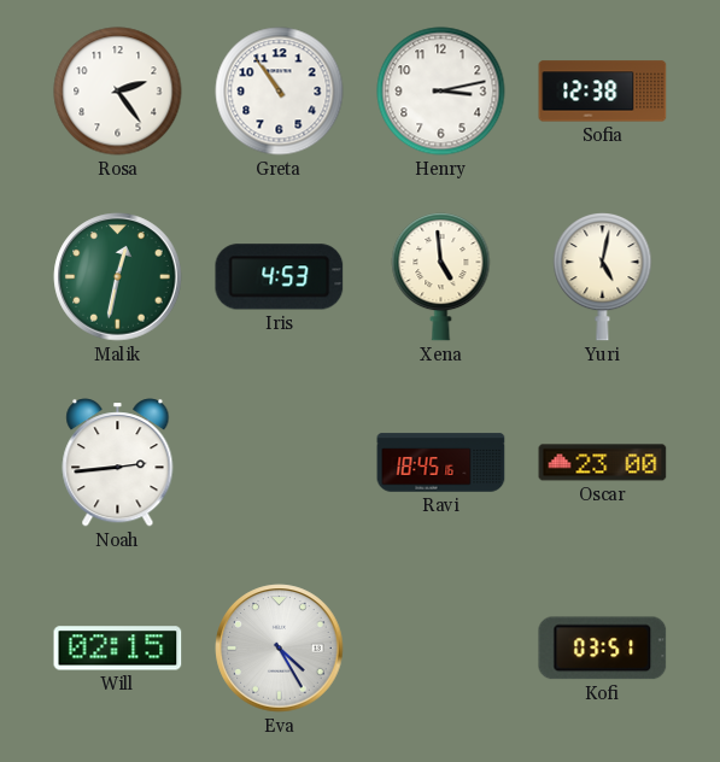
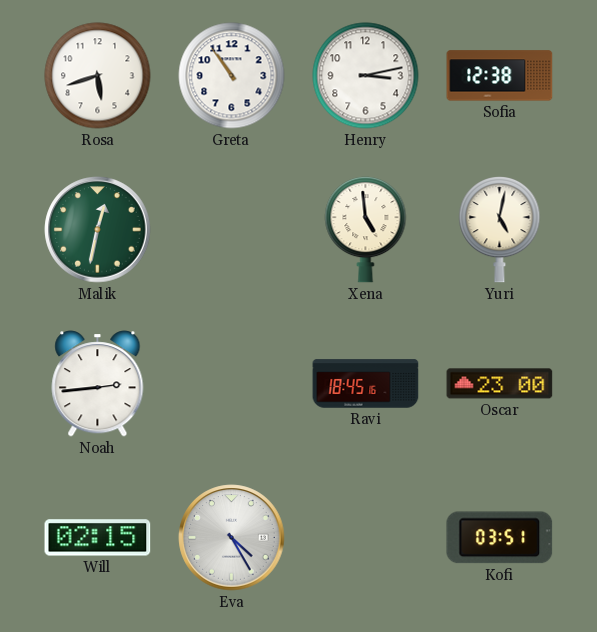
Rosa: 2:24 -> 5:42
Iris: 4:53 -> none
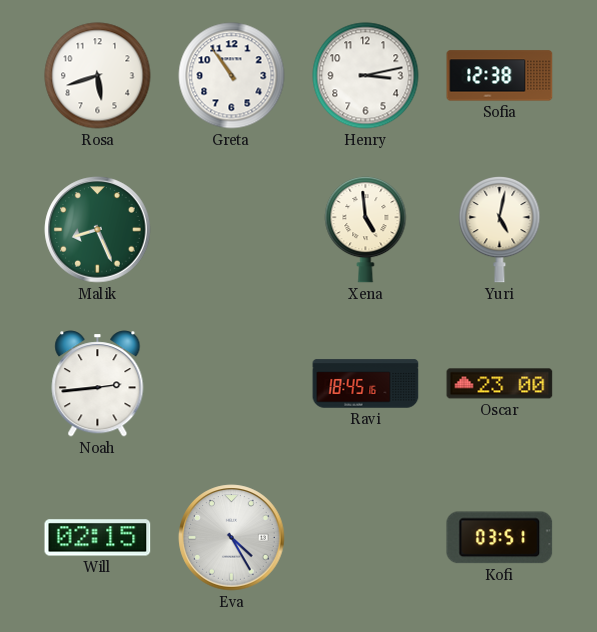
Malik: 12:32 -> 8:26
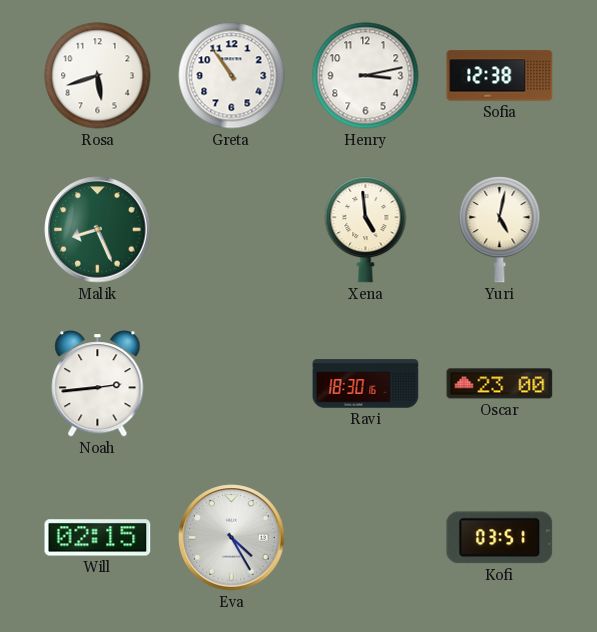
Ravi: 18:45 -> 18:30
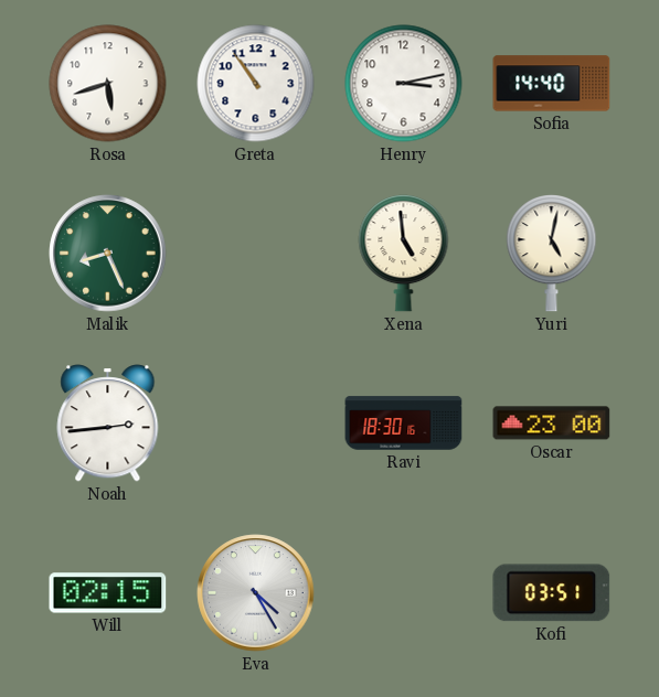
Sofia: 12:38 -> 14:40
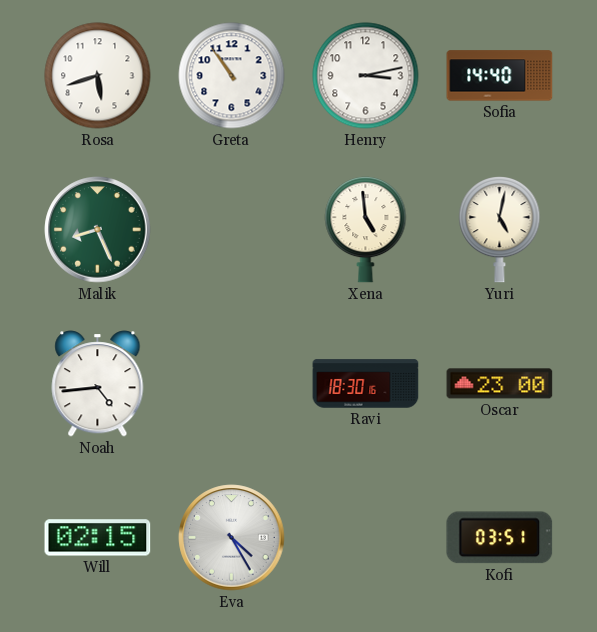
Noah: 2:44 -> 4:44
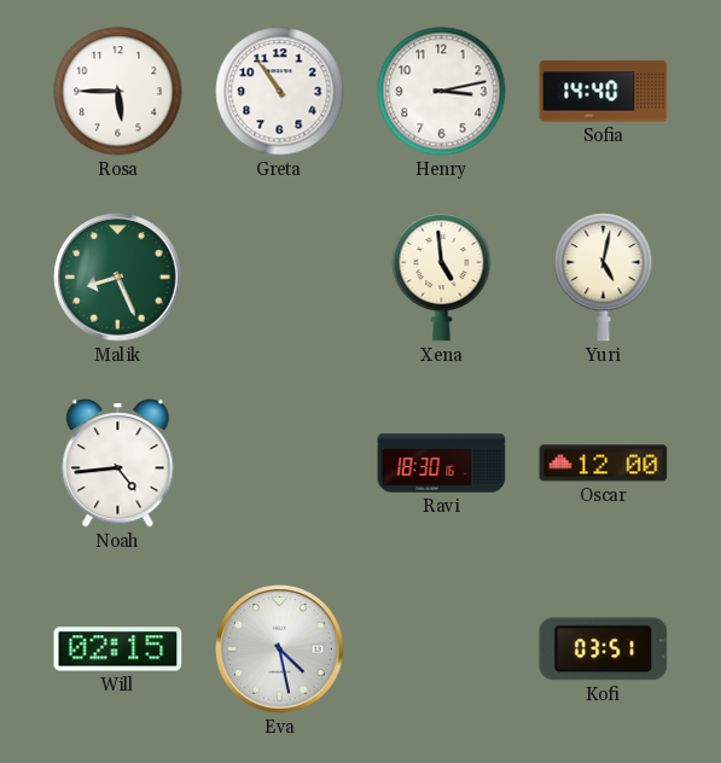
Rosa: 5:42 -> 5:45
Oscar: 23:00 -> 12:00
Eva: 4:25 -> 4:28
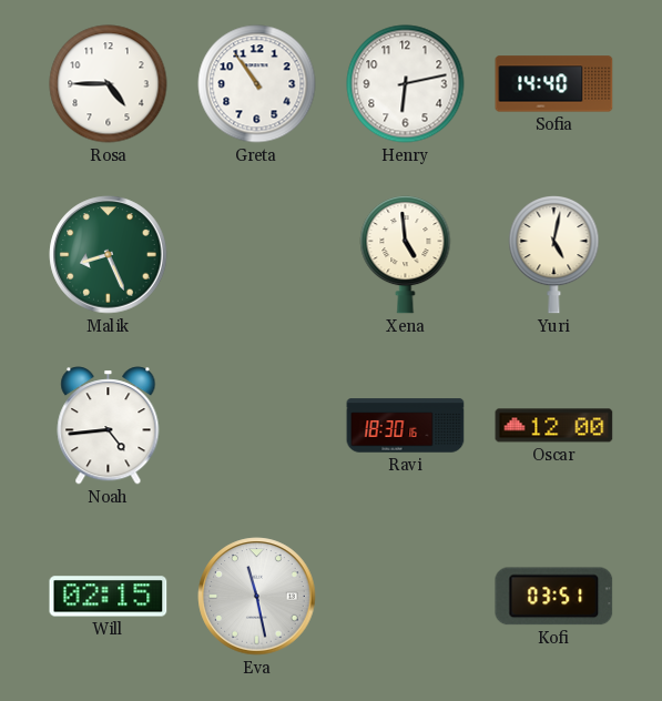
Rosa: 5:45 -> 4:45
Henry: 3:13 -> 6:13
Eva: 4:28 -> 11:28
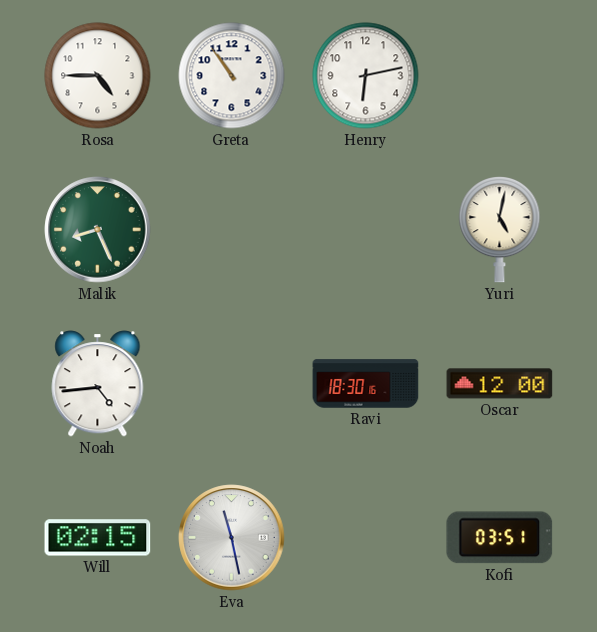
Sofia: 14:40 -> none
Xena: 4:59 -> none
